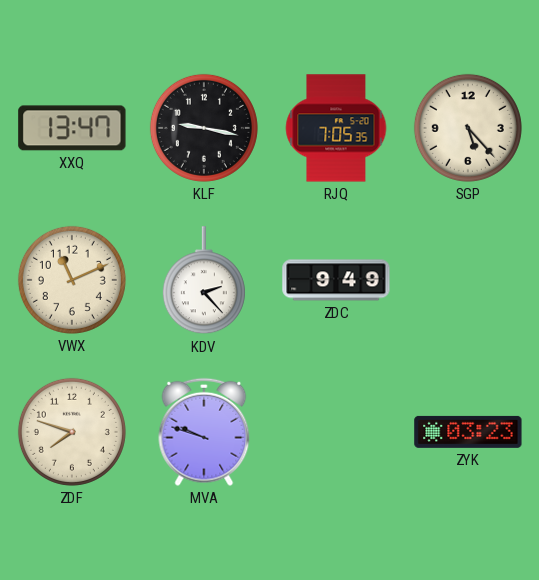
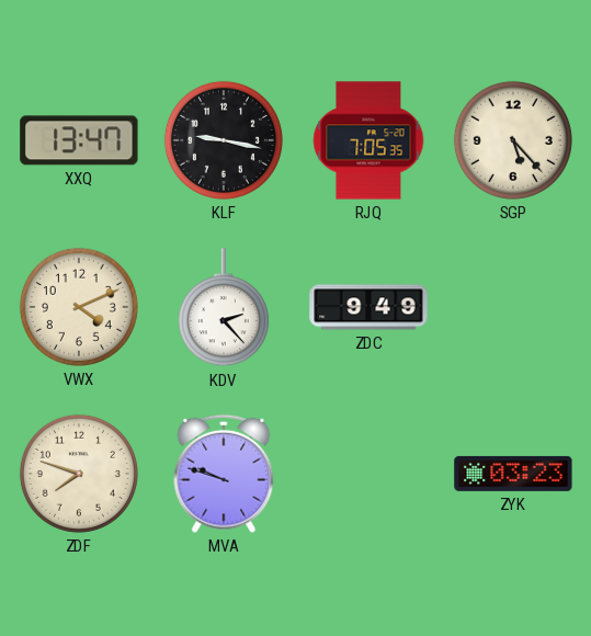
VWX: 11:11 -> 4:11
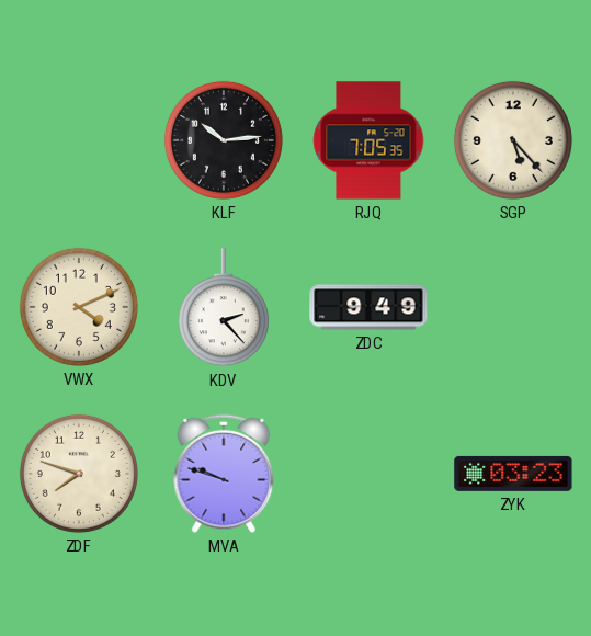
XXQ: 13:47 -> none
KLF: 9:17 -> 10:14
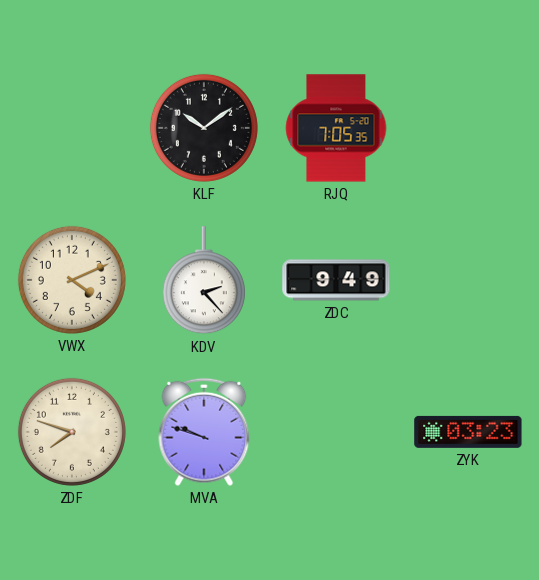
KLF: 10:14 -> 10:09
SGP: 5:23 -> none
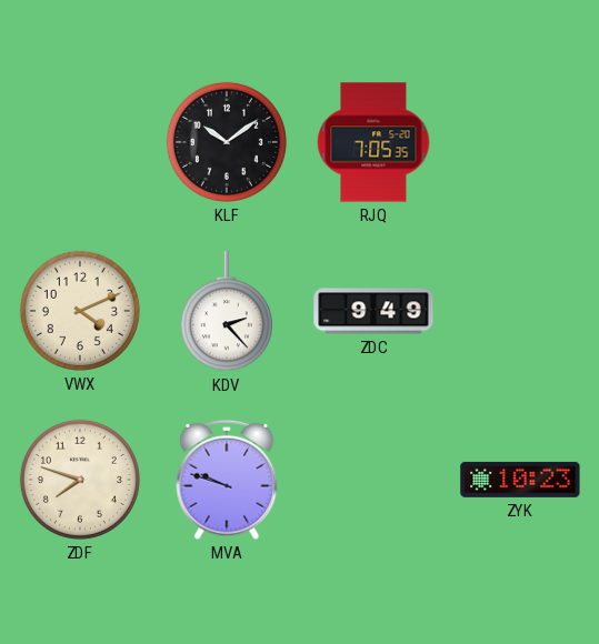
ZYK: 03:23 -> 10:23
